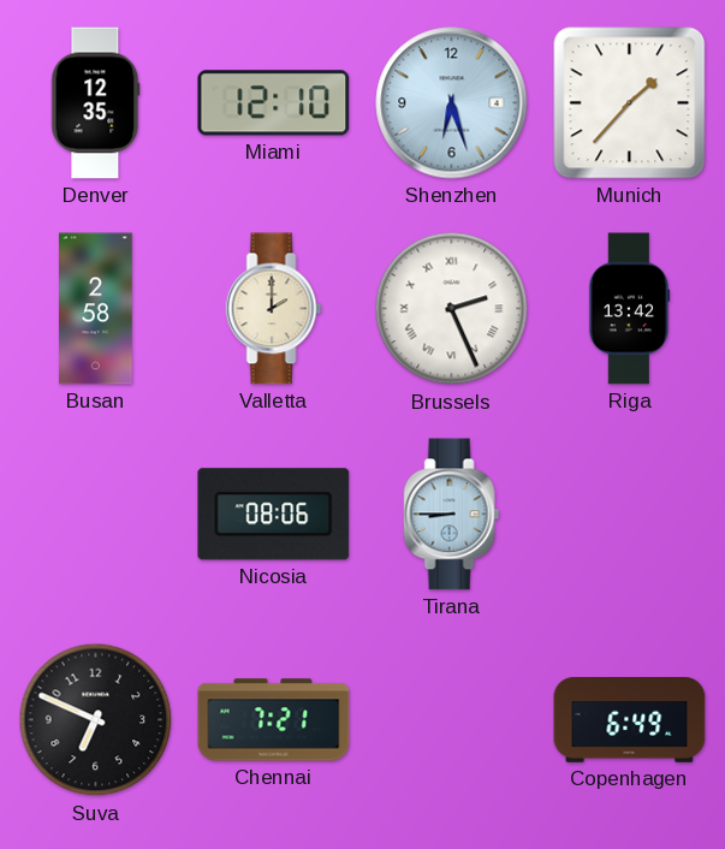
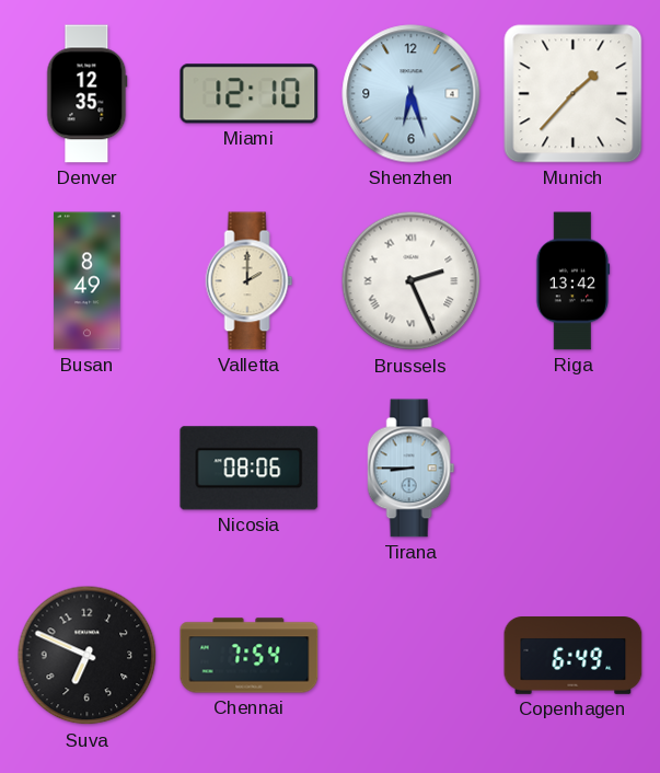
Busan: 2:58 -> 8:49
Chennai: 7:21 -> 7:54
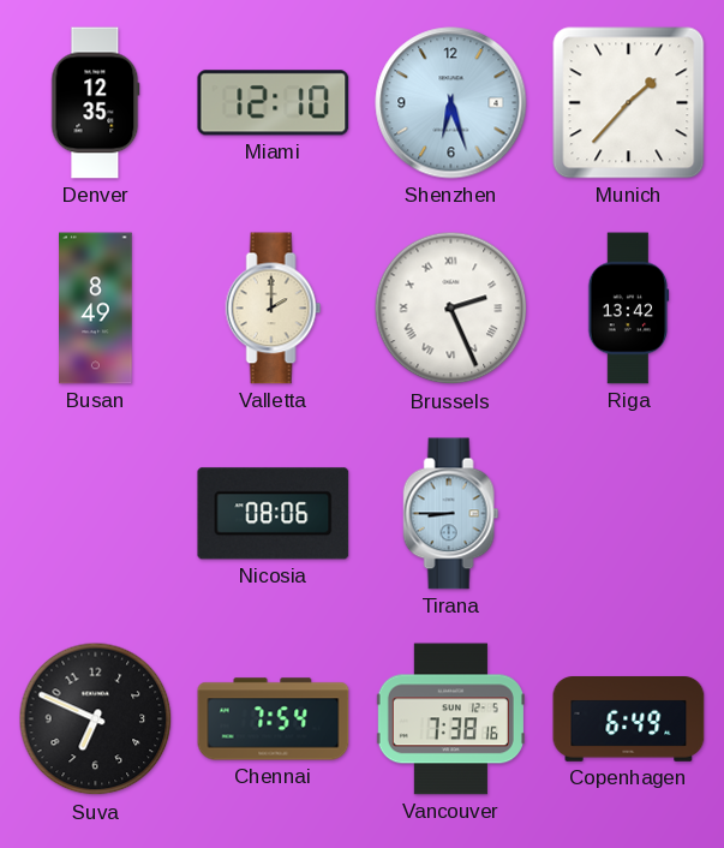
Vancouver: none -> 7:38
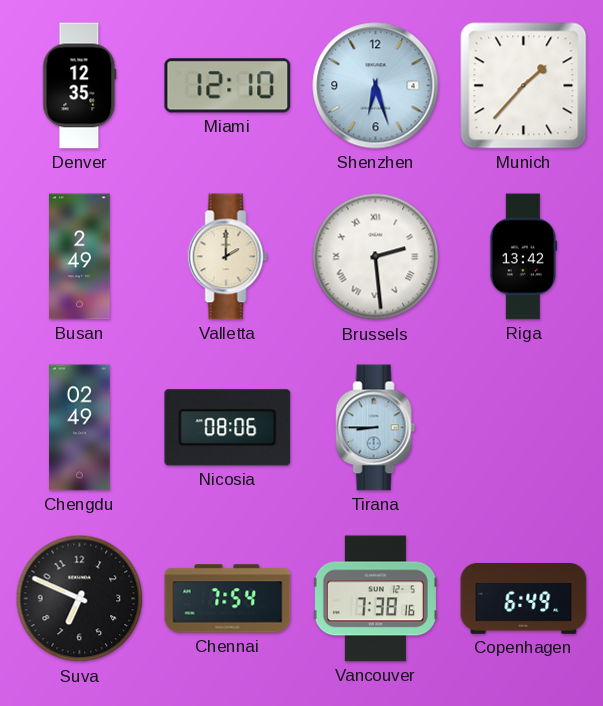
Busan: 8:49 -> 2:49
Brussels: 2:26 -> 2:29
Chengdu: none -> 02:49
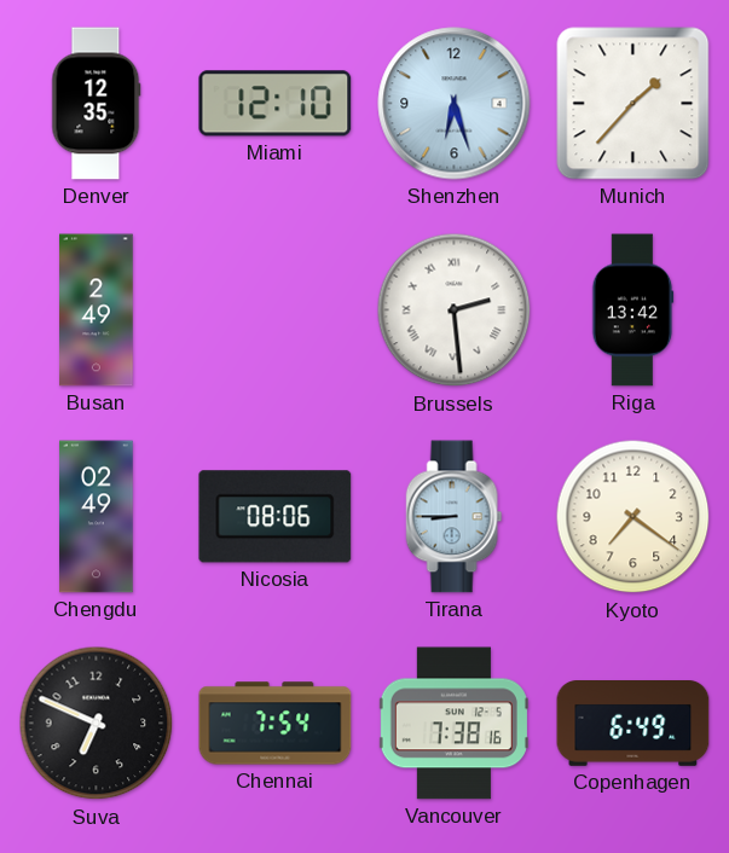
Valletta: 2:00 -> none
Kyoto: none -> 7:21
